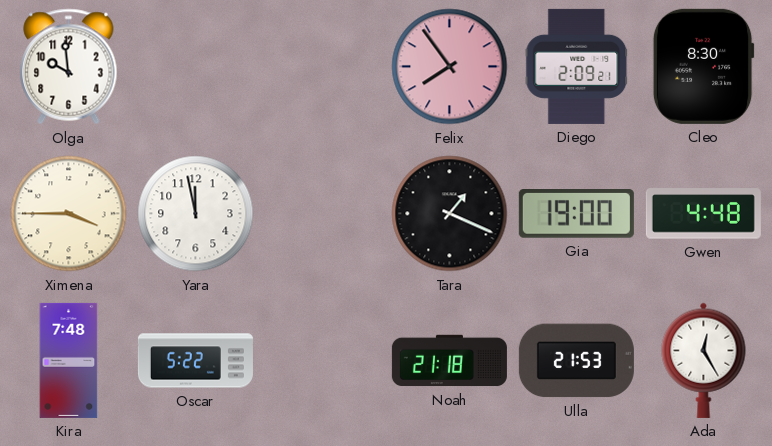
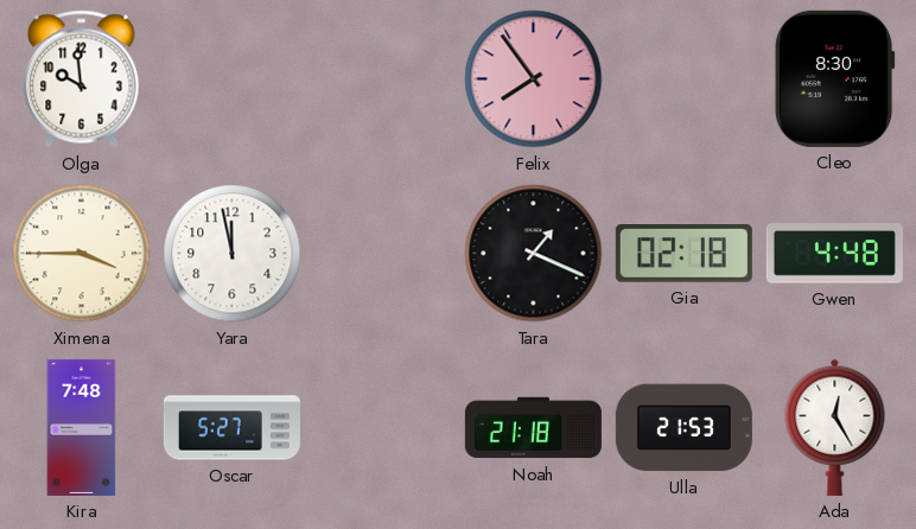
Diego: 2:09 -> none
Gia: 19:00 -> 02:18
Oscar: 5:22 -> 5:27
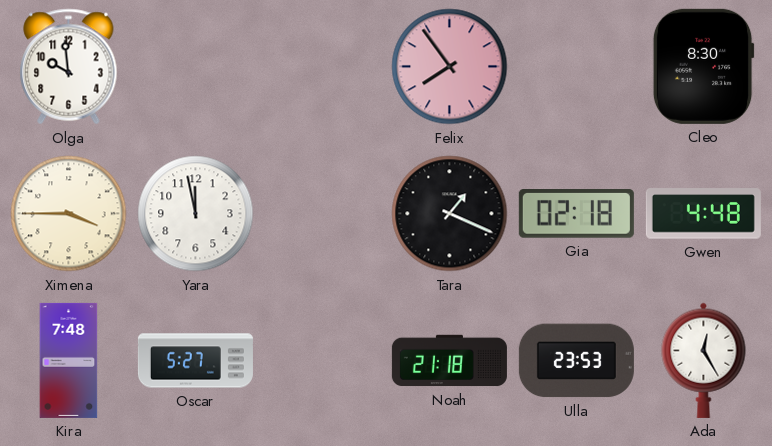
Ulla: 21:53 -> 23:53
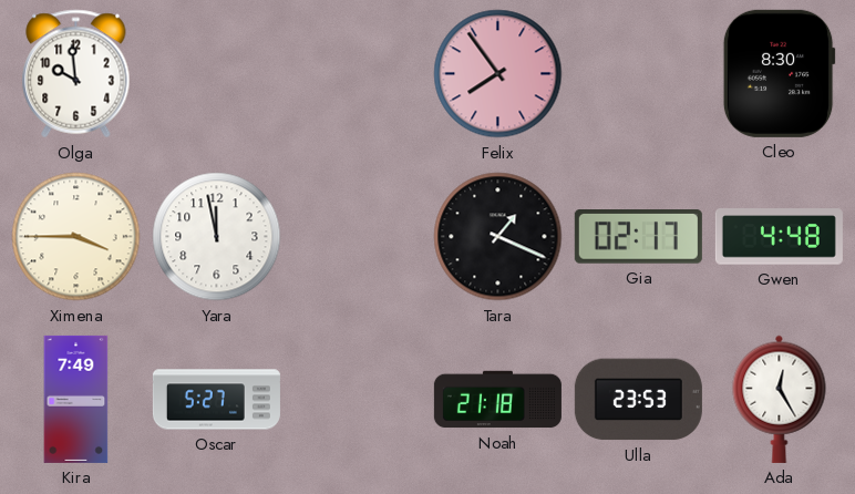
Gia: 02:18 -> 02:17
Kira: 7:48 -> 7:49
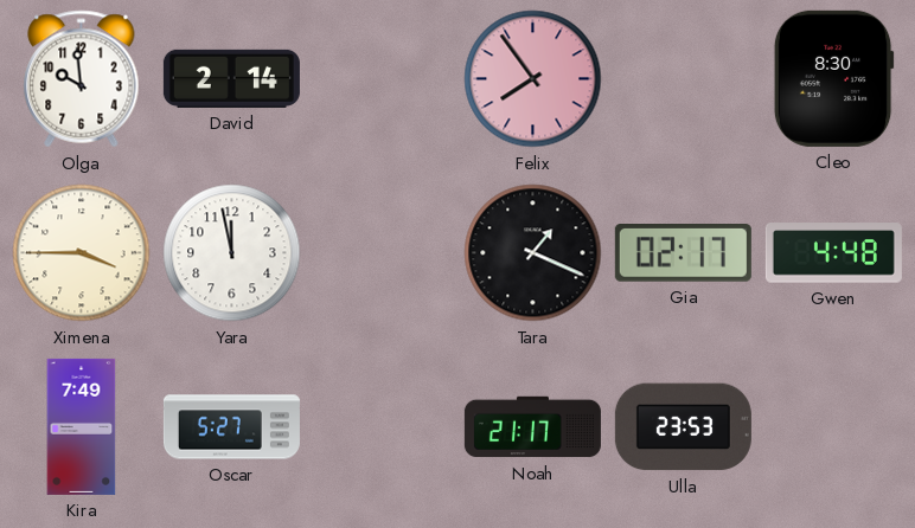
David: none -> 2:14
Noah: 21:18 -> 21:17
Ada: 12:25 -> none
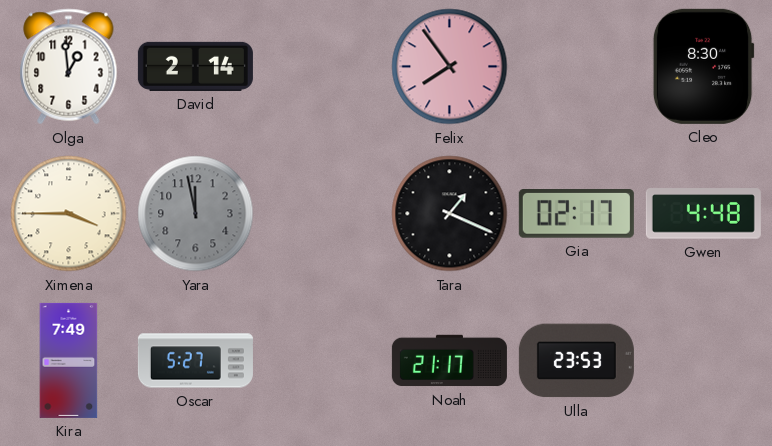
Olga: 9:59 -> 12:59
Yara dial: white -> grey
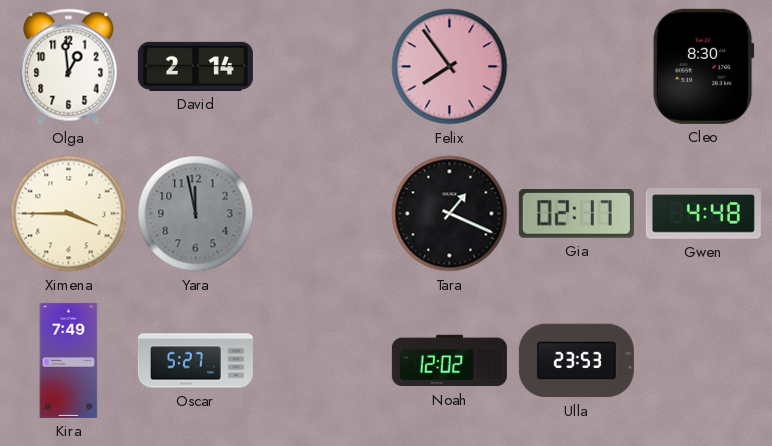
Noah: 21:17 -> 12:02
